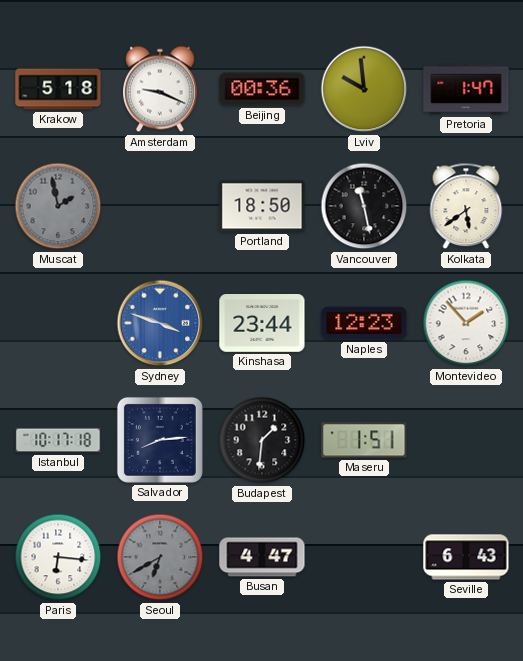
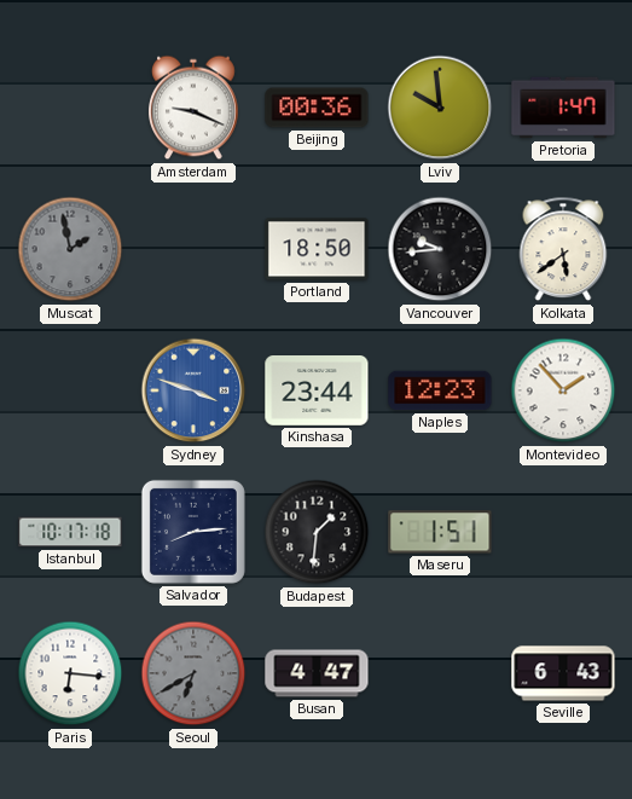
Krakow: 5:18 -> none
Vancouver: 11:28 -> 9:44
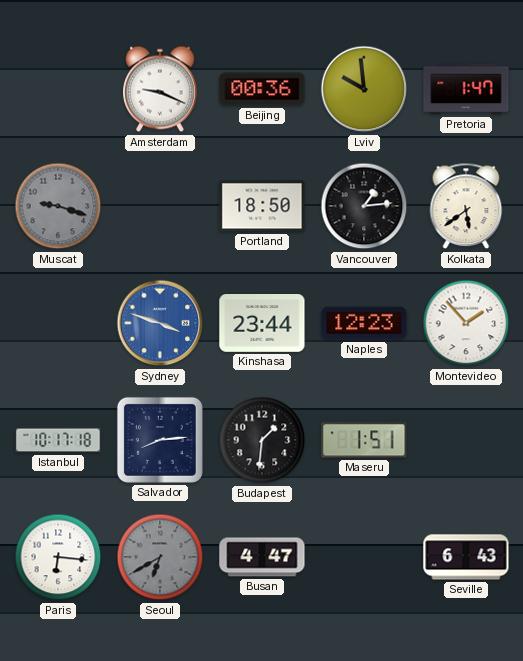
Muscat: 1:58 -> 9:18
Vancouver: 9:44 -> 1:14
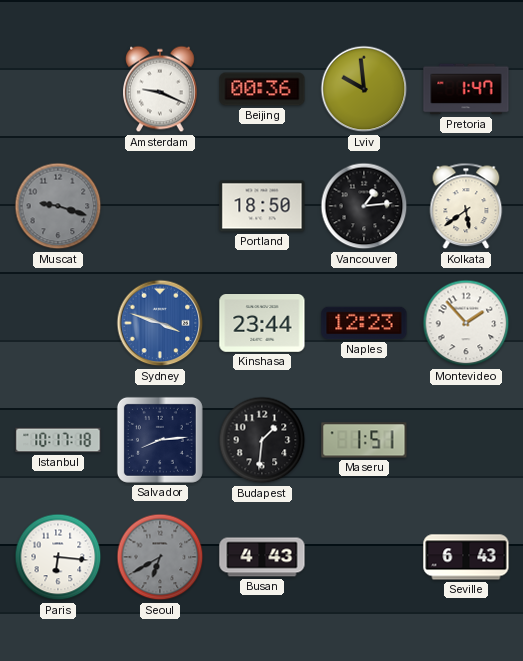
Busan: 4:47 -> 4:43
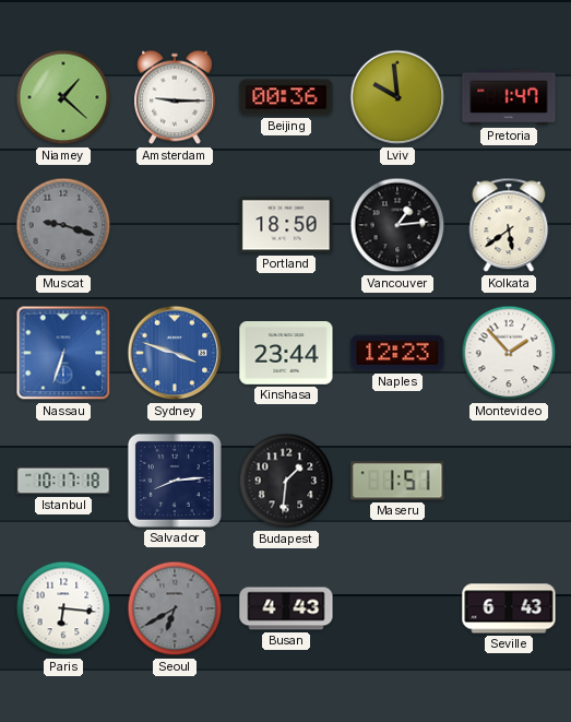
Niamey: none -> 1:22
Amsterdam: 9:19 -> 9:15
Nassau: none -> 6:33
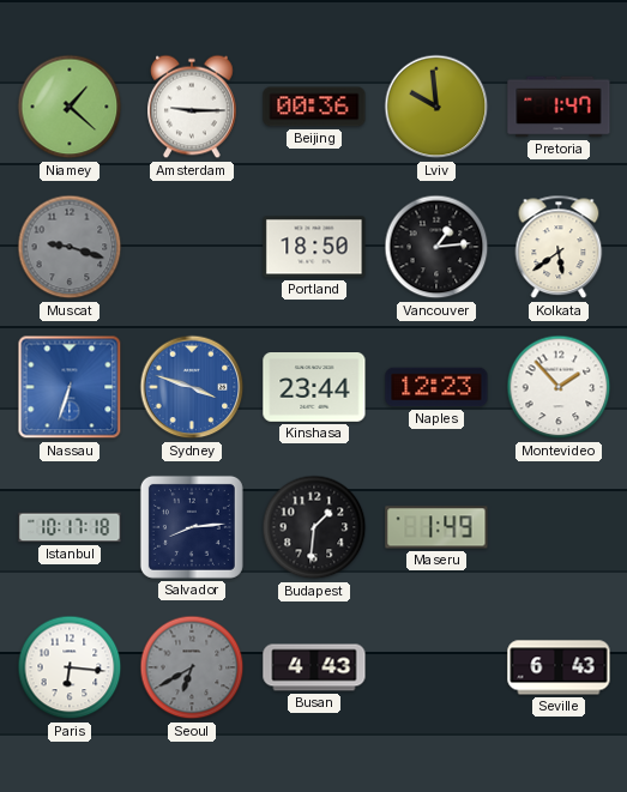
Maseru: 1:51 -> 1:49
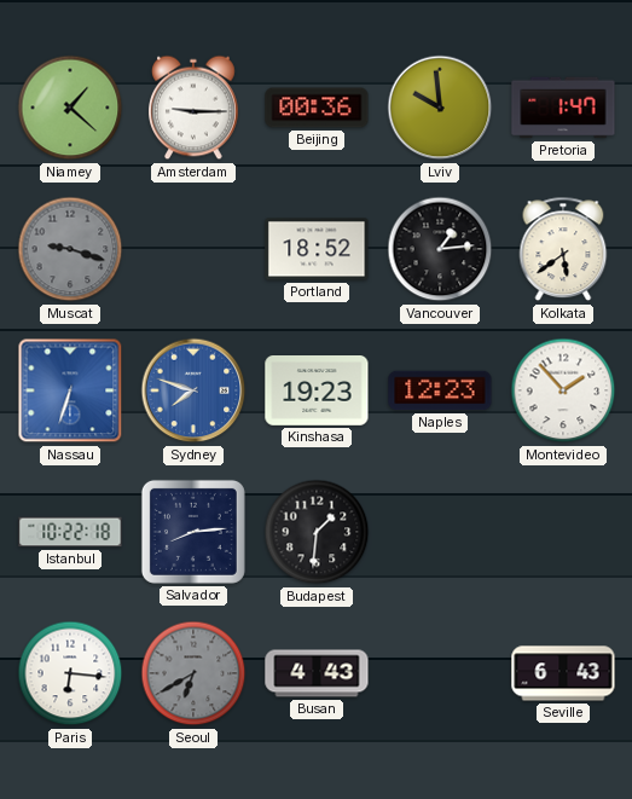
Portland: 18:50 -> 18:52
Sydney: 3:48 -> 7:48
Kinshasa: 23:44 -> 19:23
Istanbul: 10:17 -> 10:22
Maseru: 1:49 -> none
